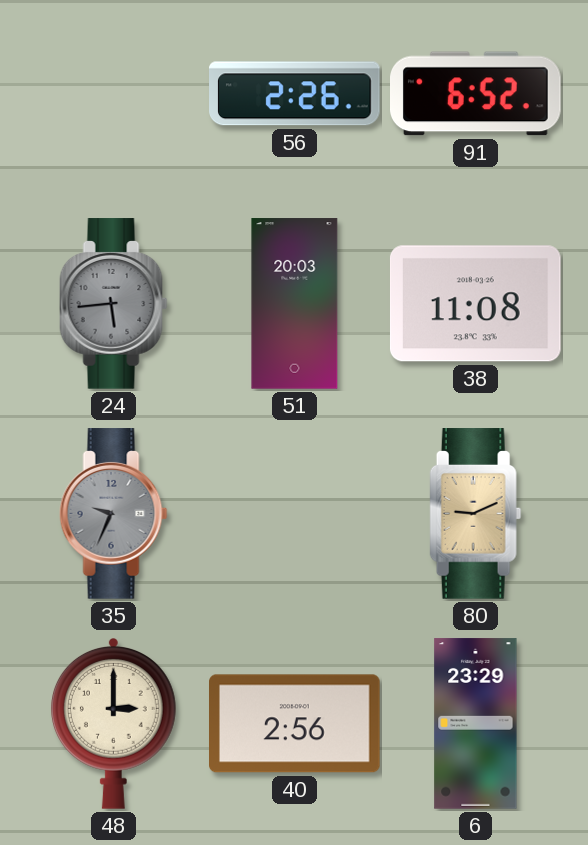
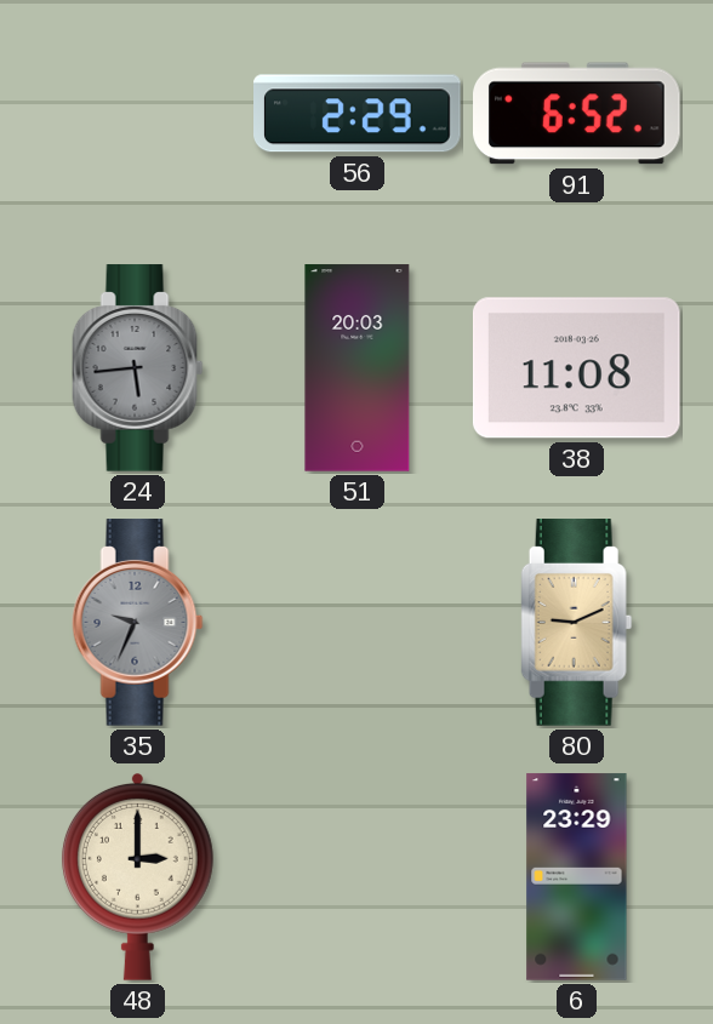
56: 2:26 -> 2:29
40: 2:56 -> none
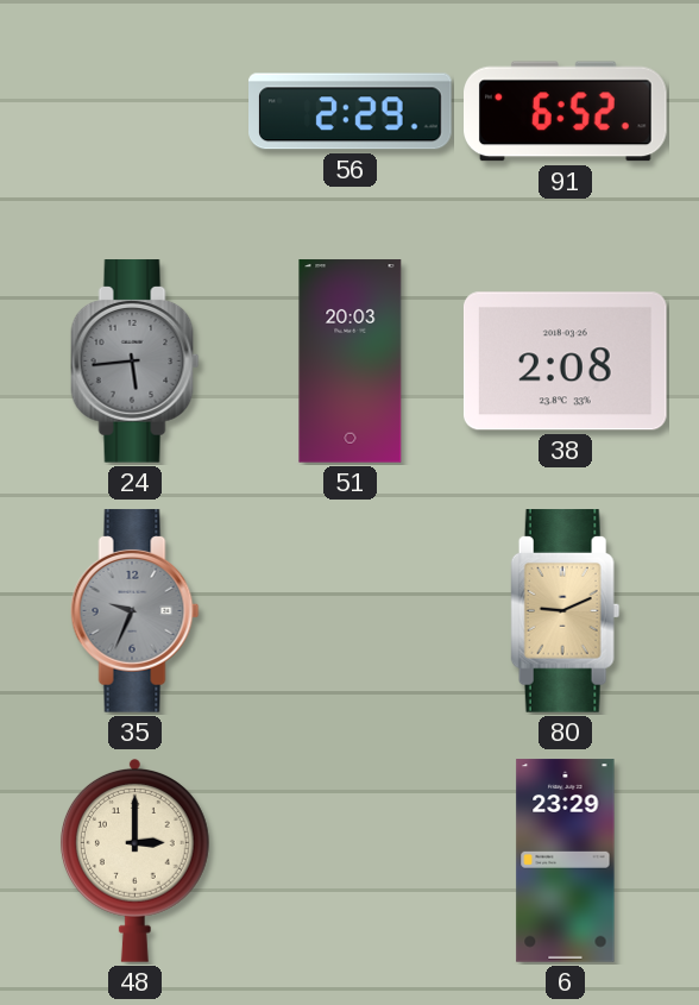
38: 11:08 -> 2:08
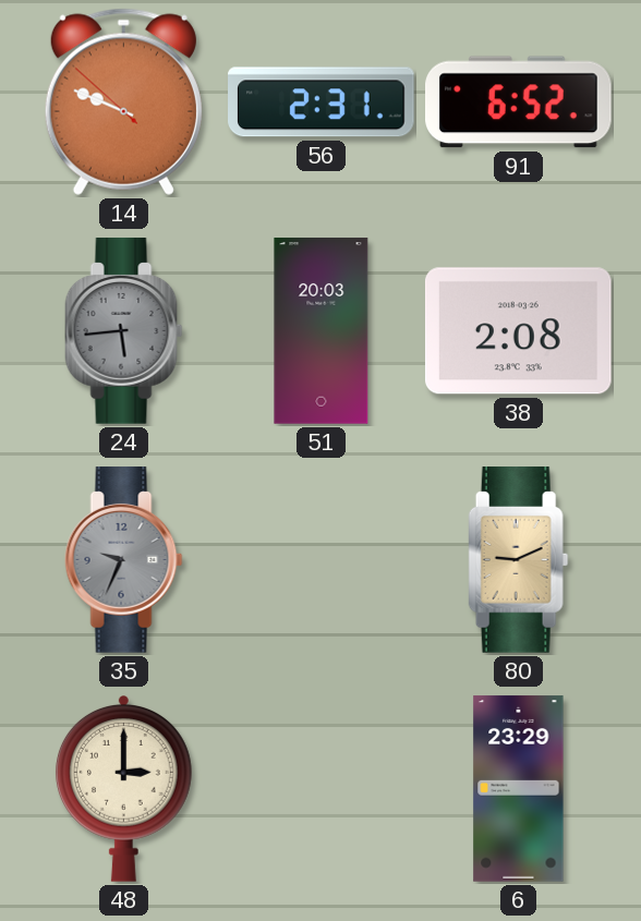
14: none -> 9:48
56: 2:29 -> 2:31
